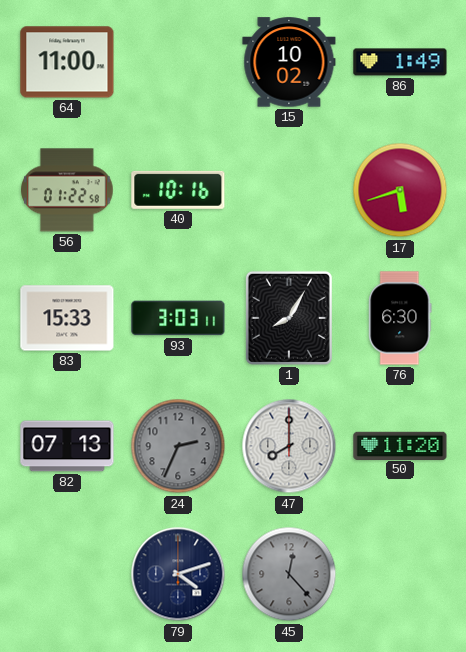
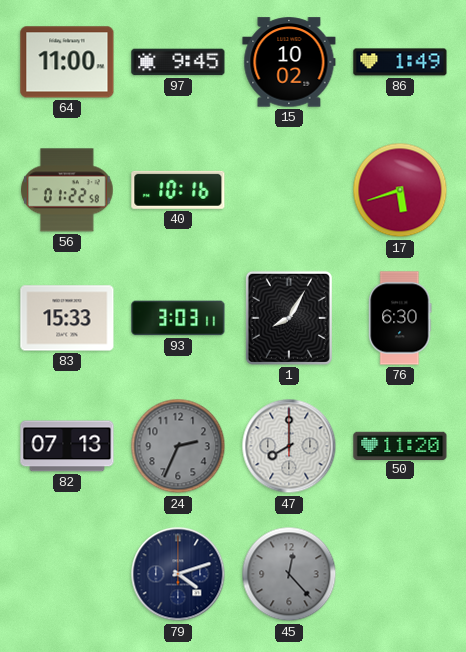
97: none -> 9:45
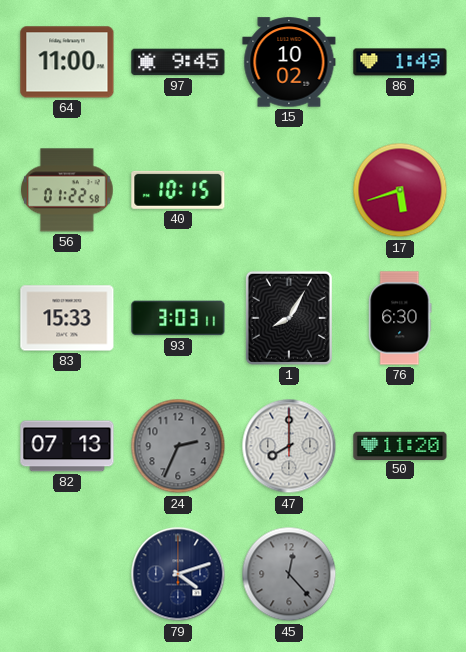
40: 10:16 -> 10:15
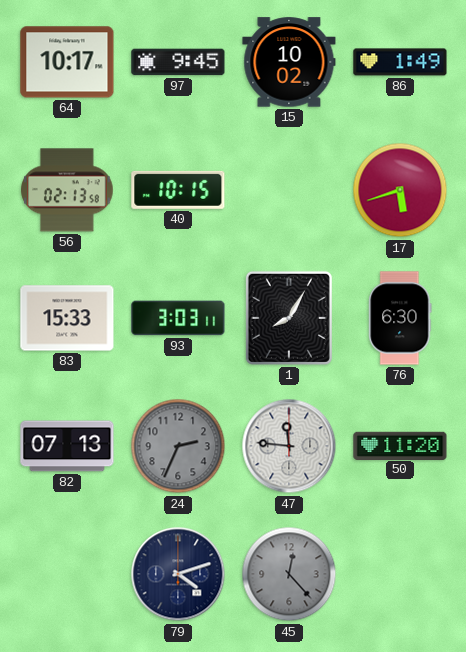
64: 11:00 -> 10:17
56: 01:22 -> 02:13
47: 8:00 -> 11:46
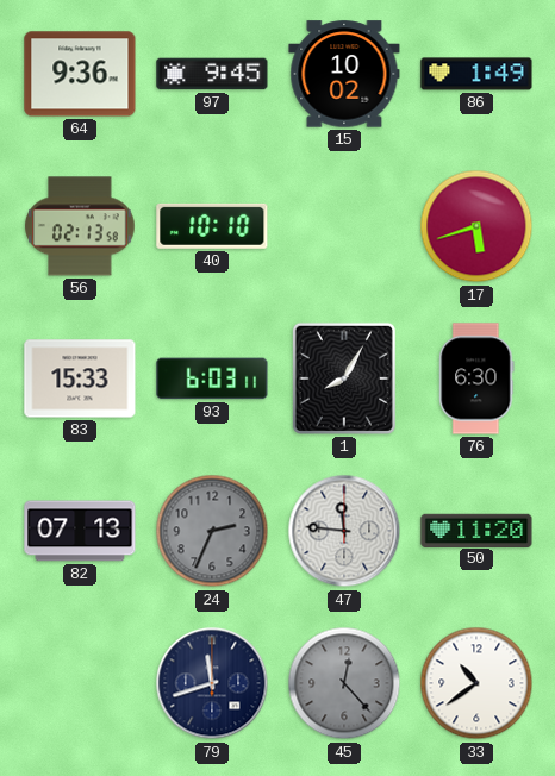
64: 10:17 -> 9:36
40: 10:15 -> 10:10
93: 3:03 -> 6:03
79: 4:12 -> 11:42
33: none -> 10:39
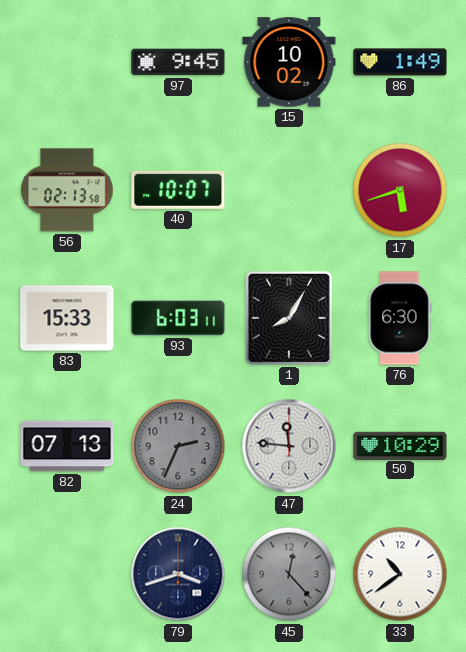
64: 9:36 -> none
40: 10:10 -> 10:07
50: 11:20 -> 10:29
79: 11:42 -> 3:42
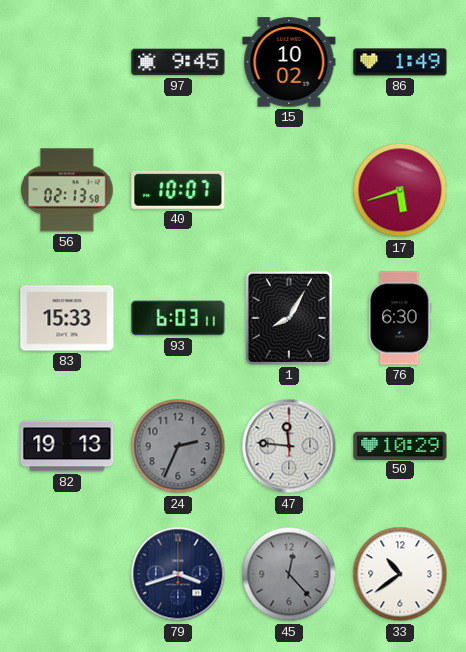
82: 07:13 -> 19:13
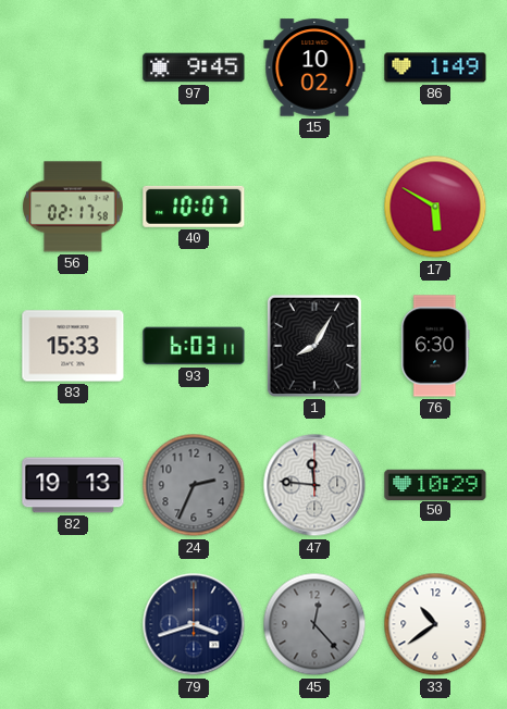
56: 02:13 -> 02:17
17: 5:42 -> 5:50
